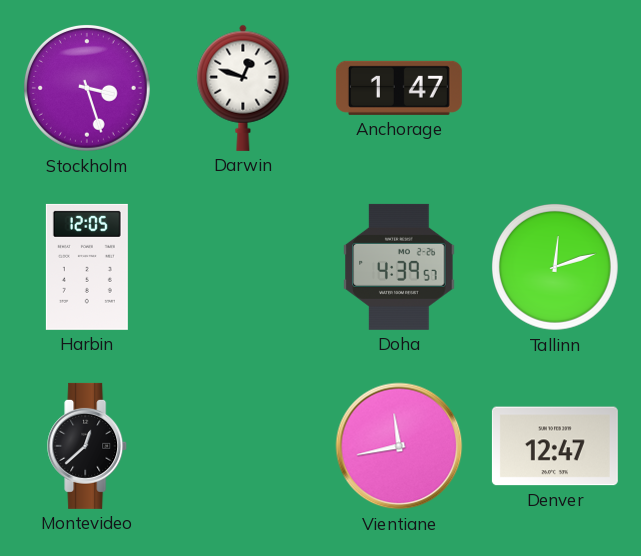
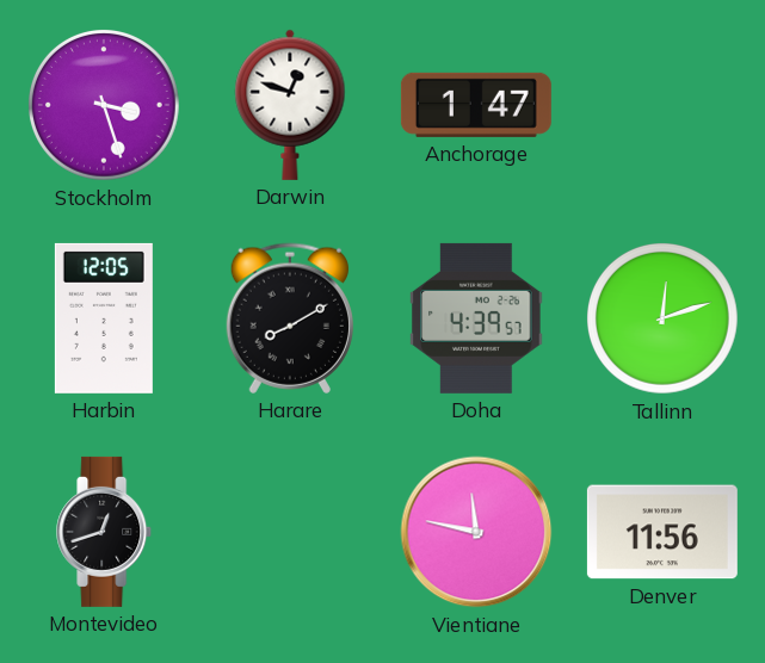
Harare: none -> 8:10
Montevideo: 12:38 -> 12:42
Vientiane: 11:43 -> 11:47
Denver: 12:47 -> 11:56
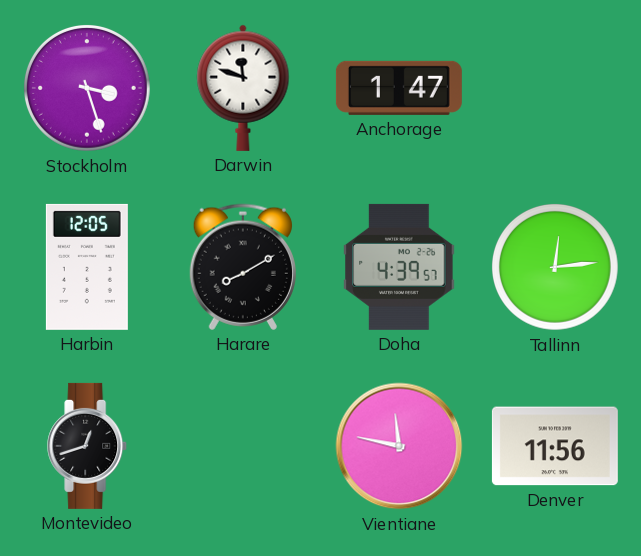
Darwin: 12:48 -> 11:48
Tallinn: 12:12 -> 12:14
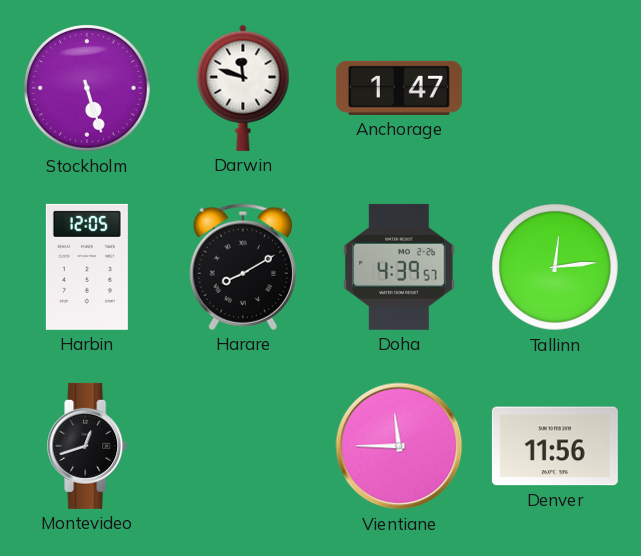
Stockholm: 3:27 -> 5:27
Vientiane: 11:47 -> 11:45
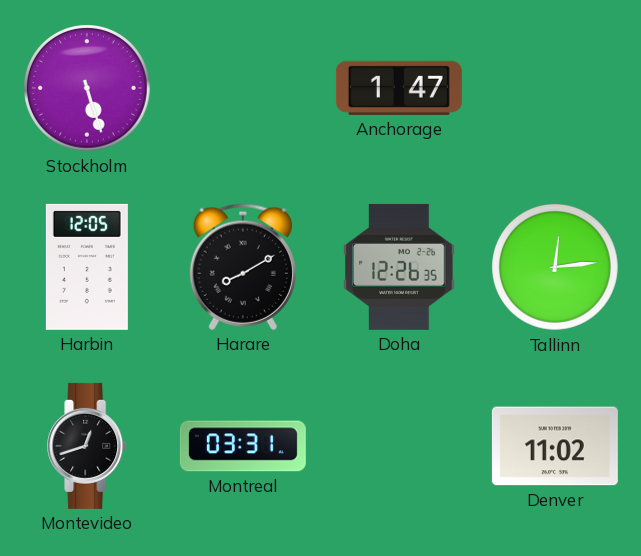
Darwin: 11:48 -> none
Doha: 4:39 -> 12:26
Montreal: none -> 03:31
Vientiane: 11:45 -> none
Denver: 11:56 -> 11:02
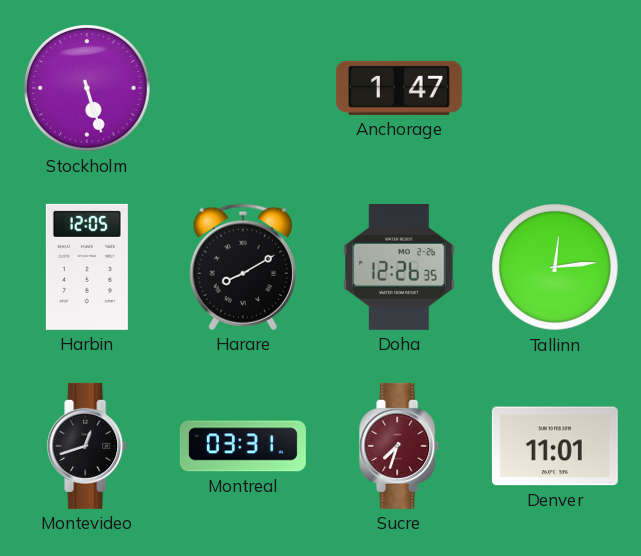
Sucre: none -> 7:33
Denver: 11:02 -> 11:01
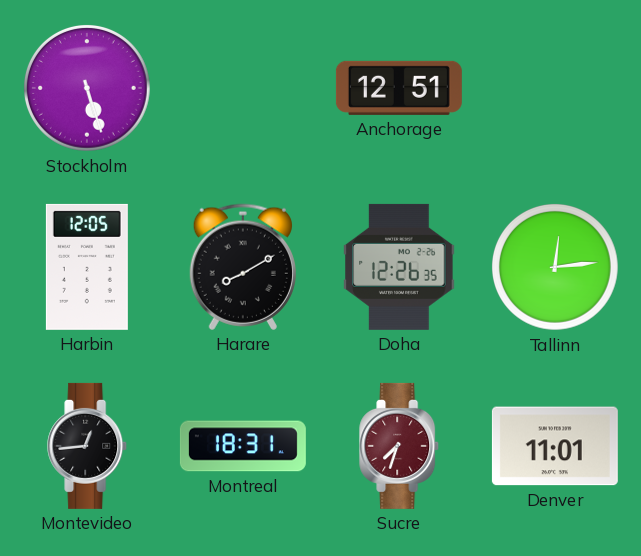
Anchorage: 1:47 -> 12:51
Montevideo: 12:42 -> 12:44
Montreal: 03:31 -> 18:31
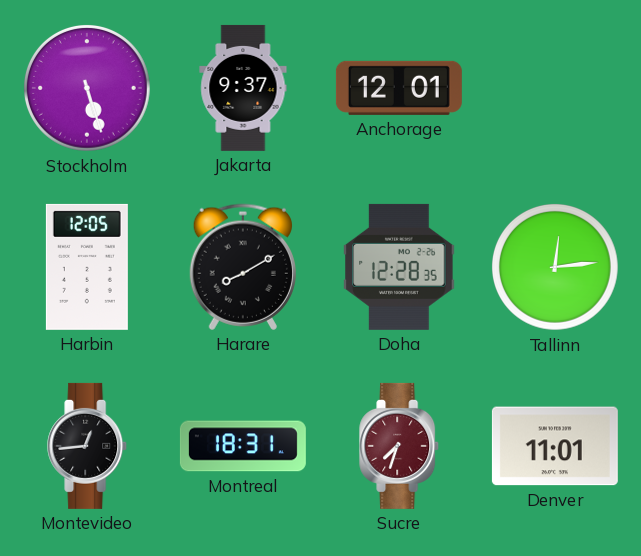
Jakarta: none -> 9:37
Anchorage: 12:51 -> 12:01
Doha: 12:26 -> 12:28
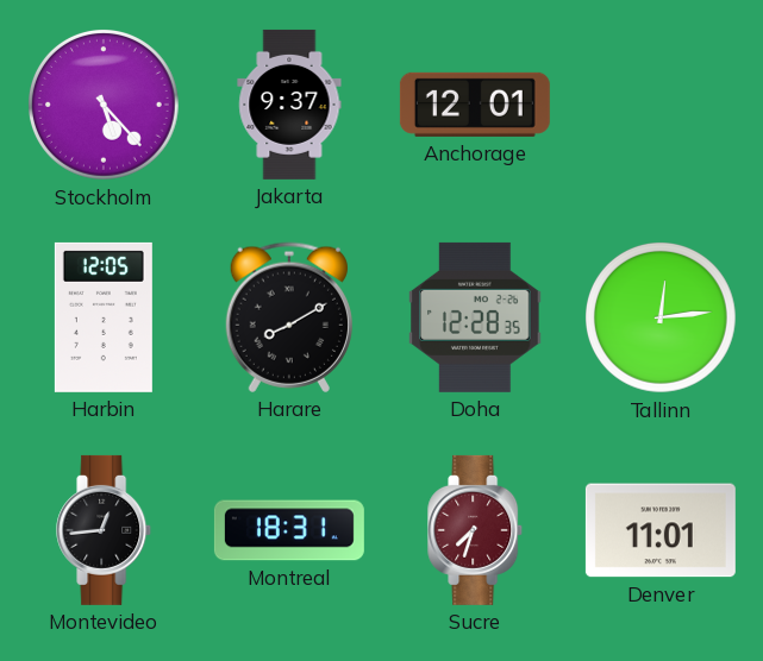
Stockholm: 5:27 -> 5:23
